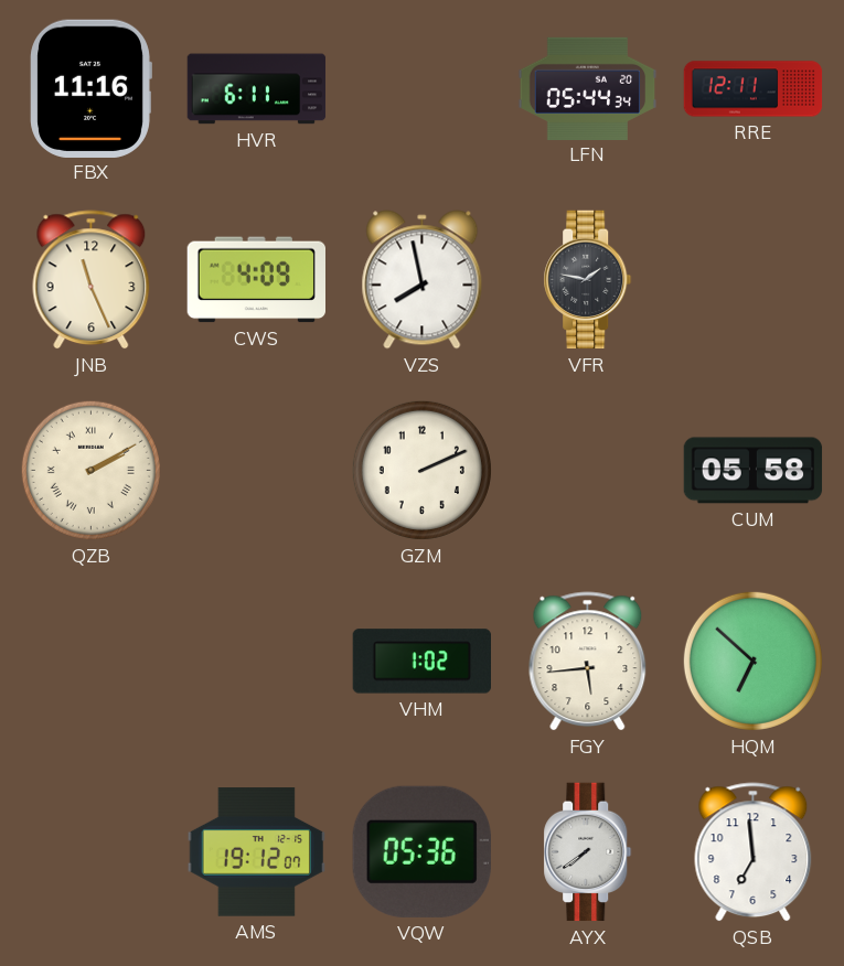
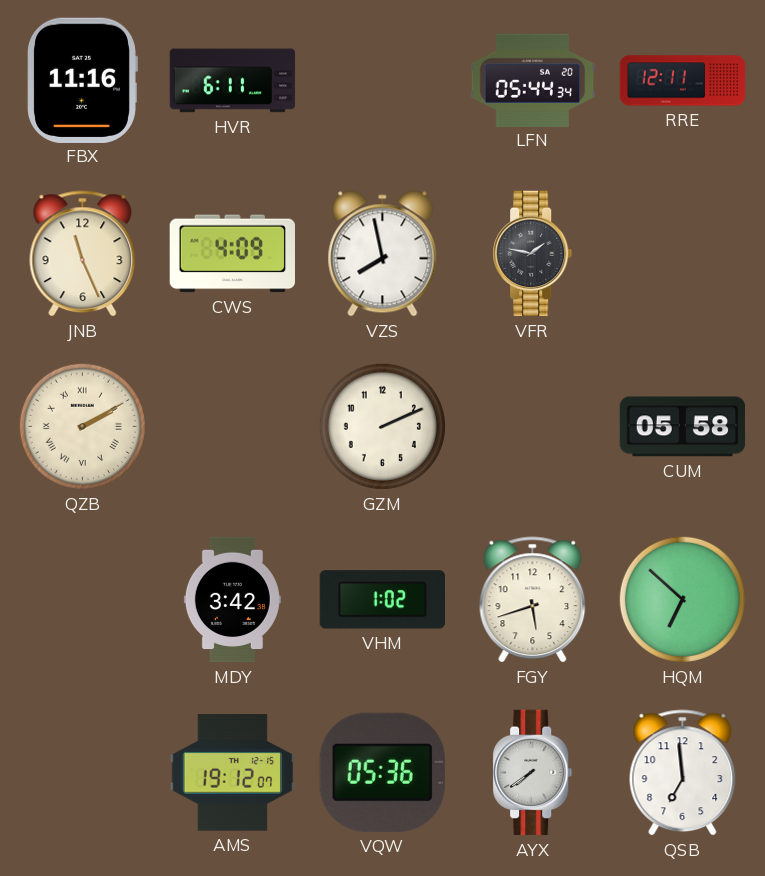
MDY: none -> 3:42
FGY: 5:44 -> 5:42
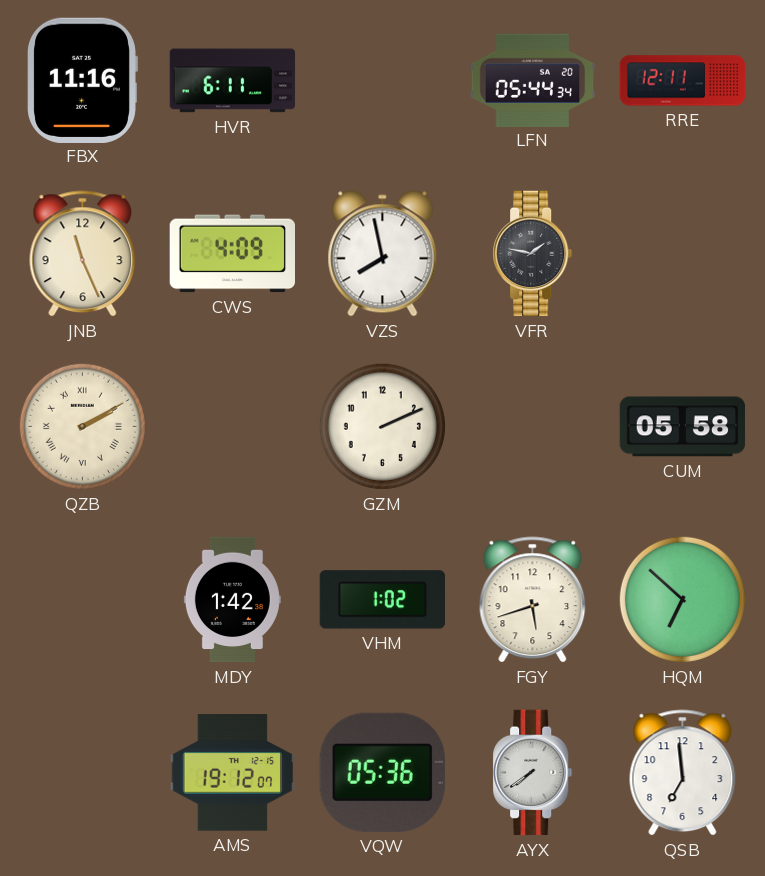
MDY: 3:42 -> 1:42
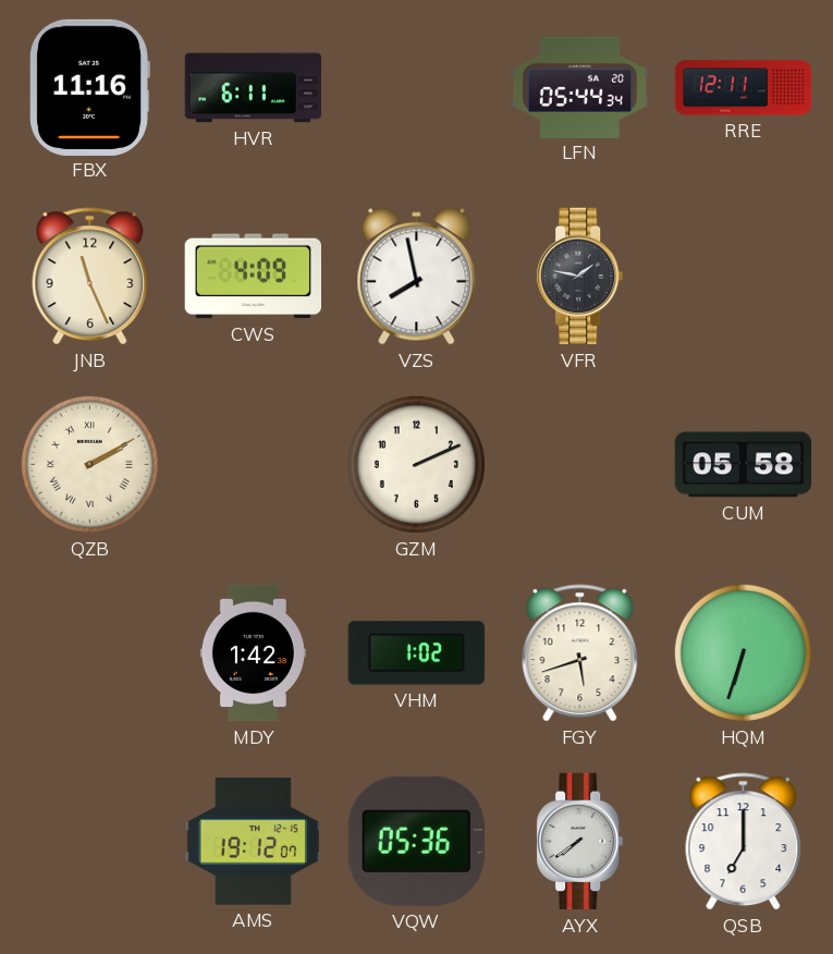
HQM: 6:52 -> 6:33
QSB: 6:59 -> 7:00
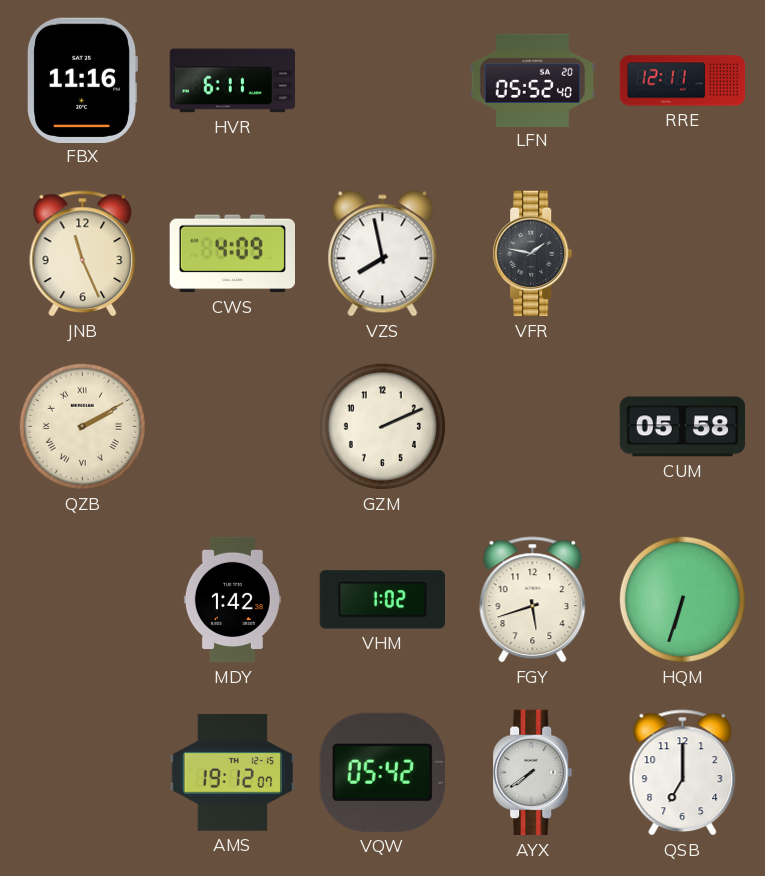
LFN: 05:44 -> 05:52
VQW: 05:36 -> 05:42
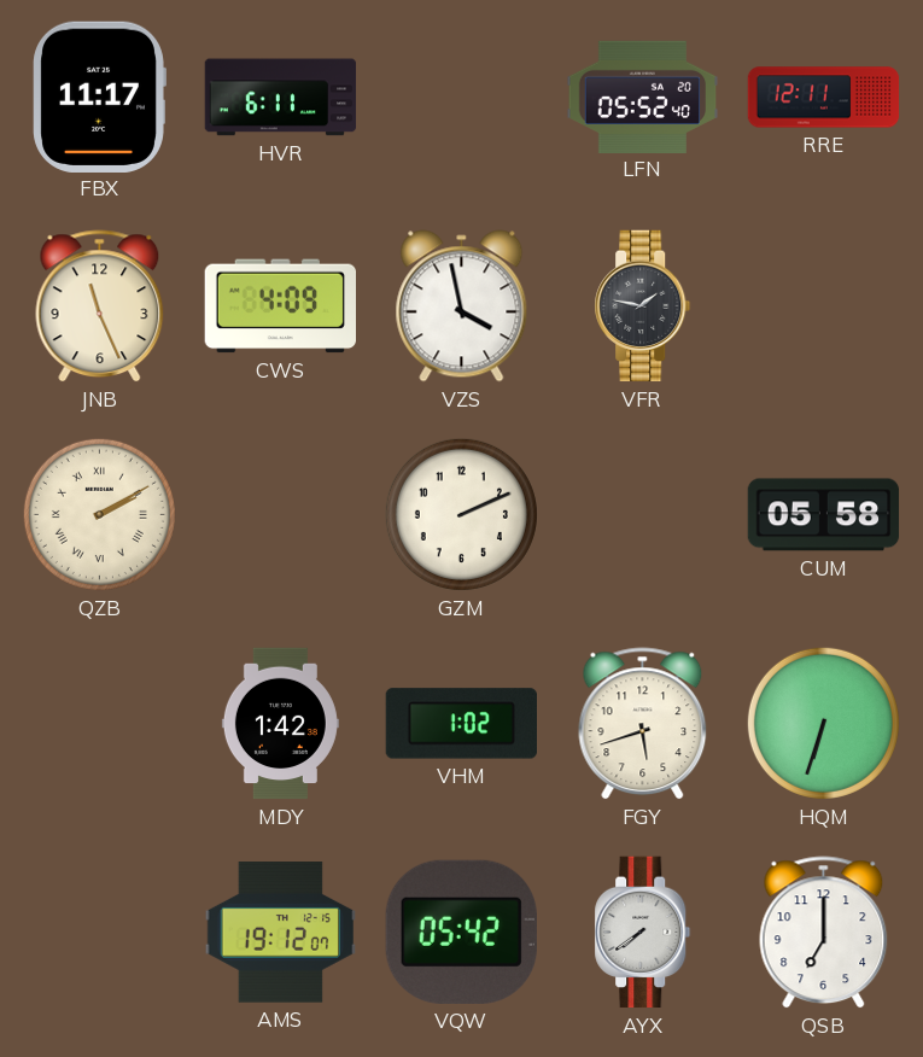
FBX: 11:16 -> 11:17
VZS: 7:58 -> 3:58
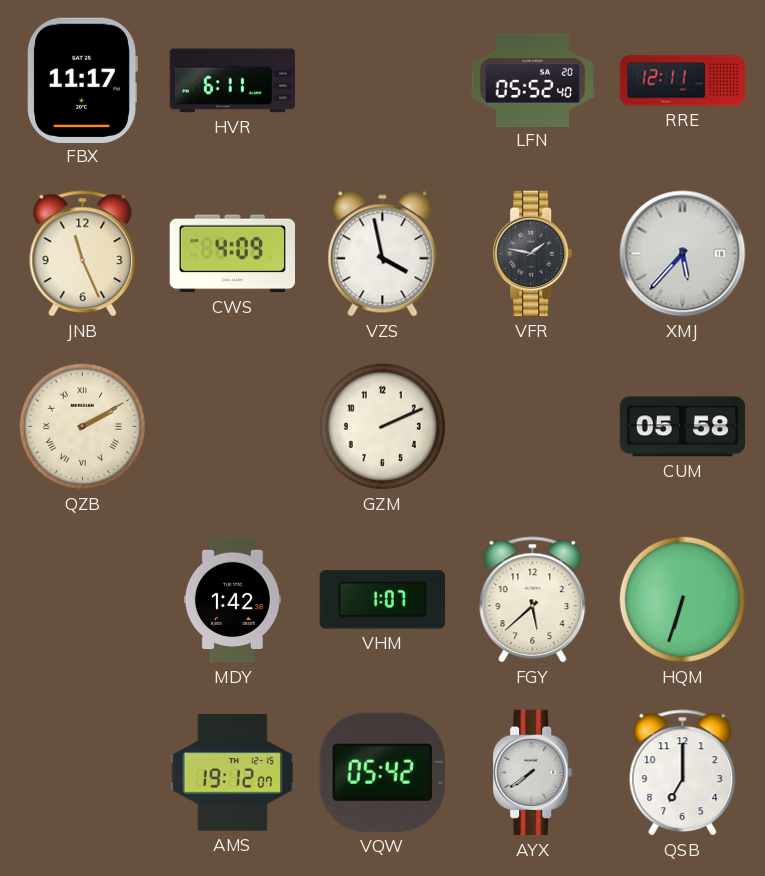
XMJ: none -> 5:37
VHM: 1:02 -> 1:07
FGY: 5:42 -> 5:38
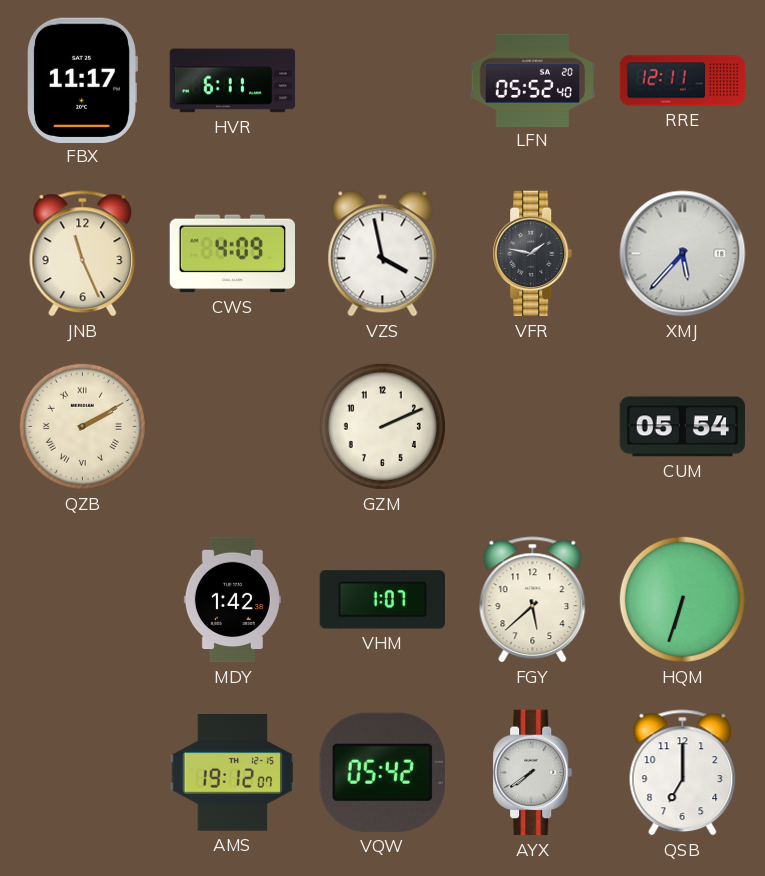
CUM: 05:58 -> 05:54
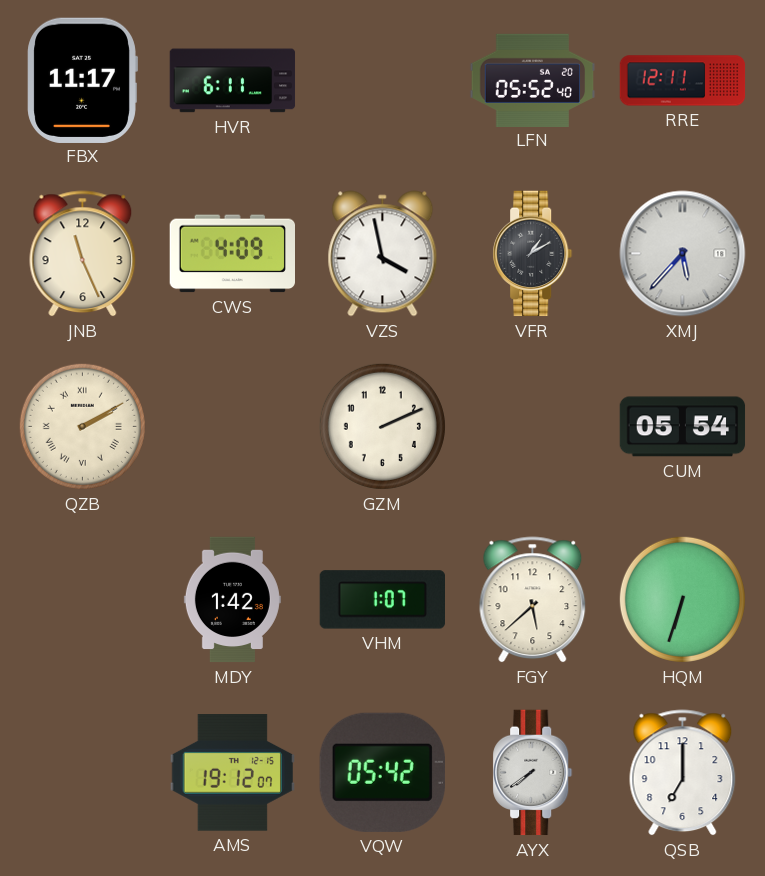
VFR: 1:47 -> 1:10
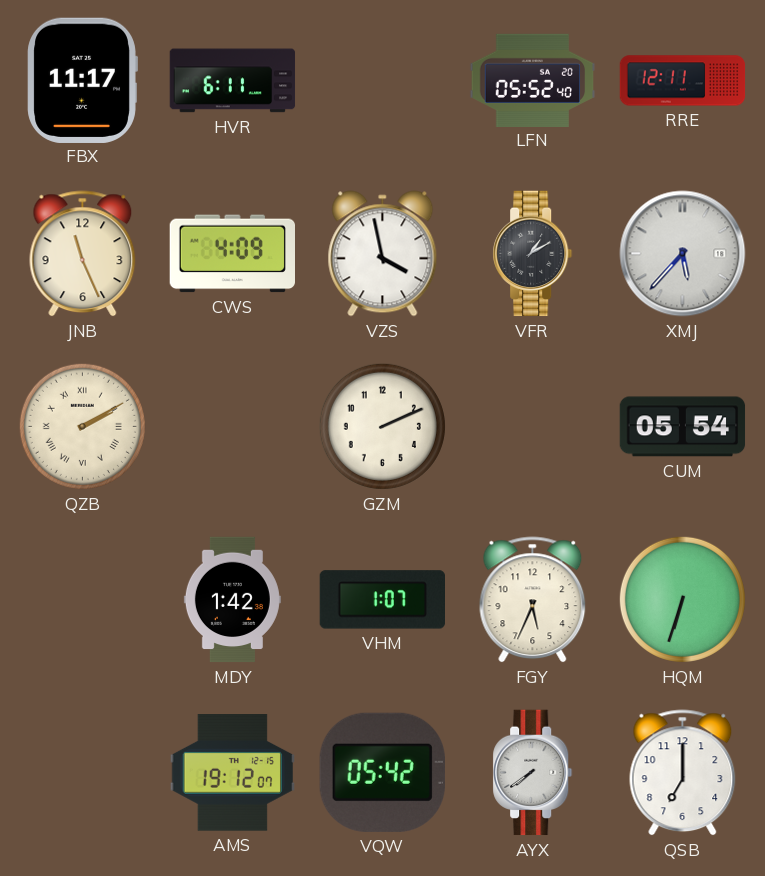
FGY: 5:38 -> 5:34
